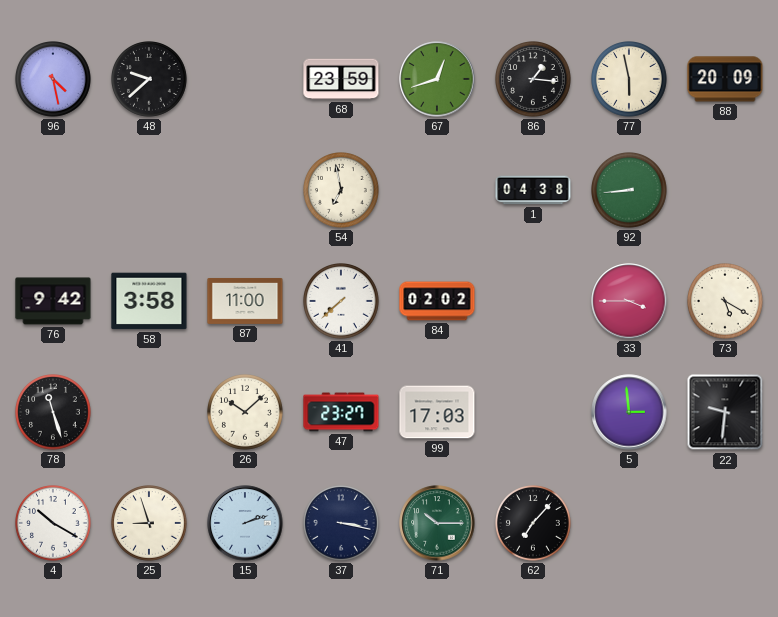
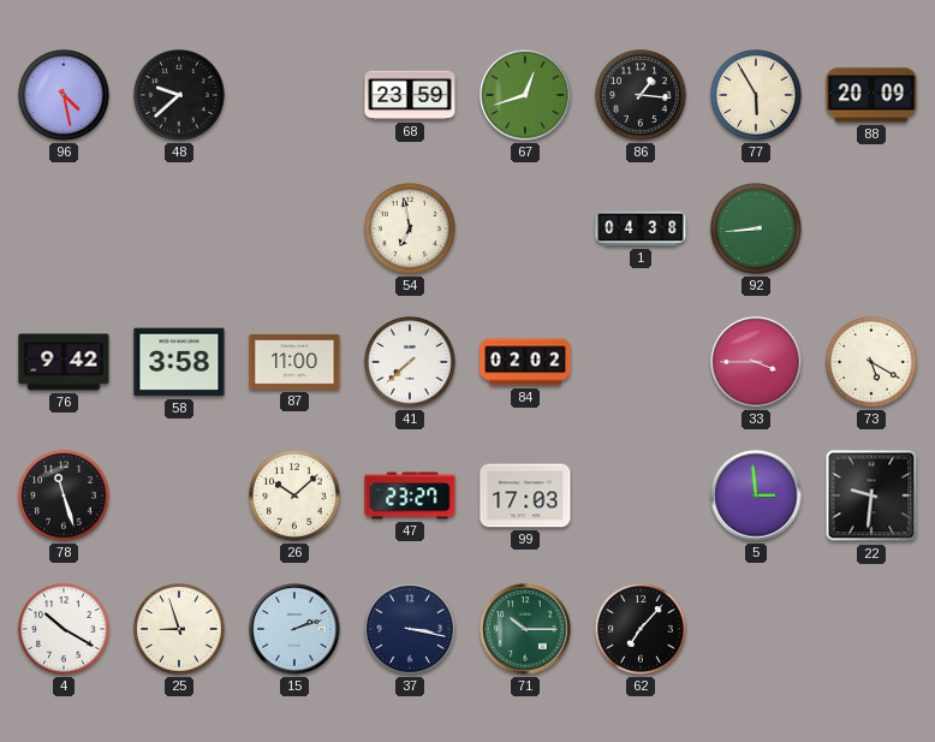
77: 5:58 -> 5:55
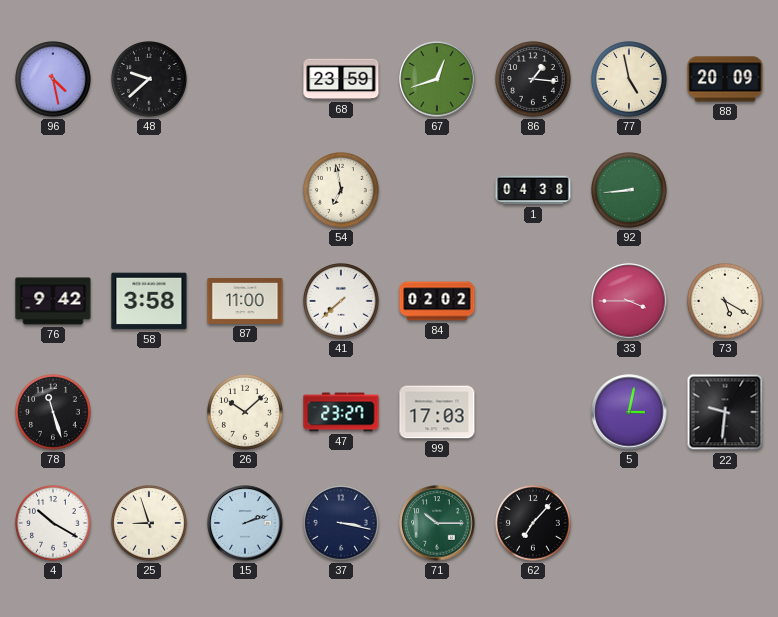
77: 5:55 -> 4:58
5: 2:59 -> 3:02
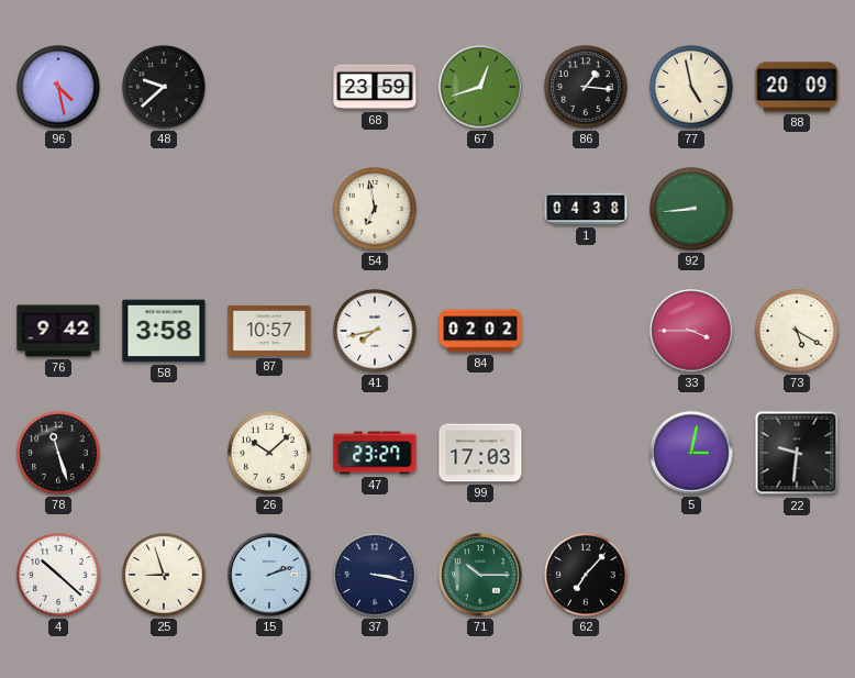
87: 11:00 -> 10:57
41: 7:38 -> 7:43
4: 10:20 -> 10:22
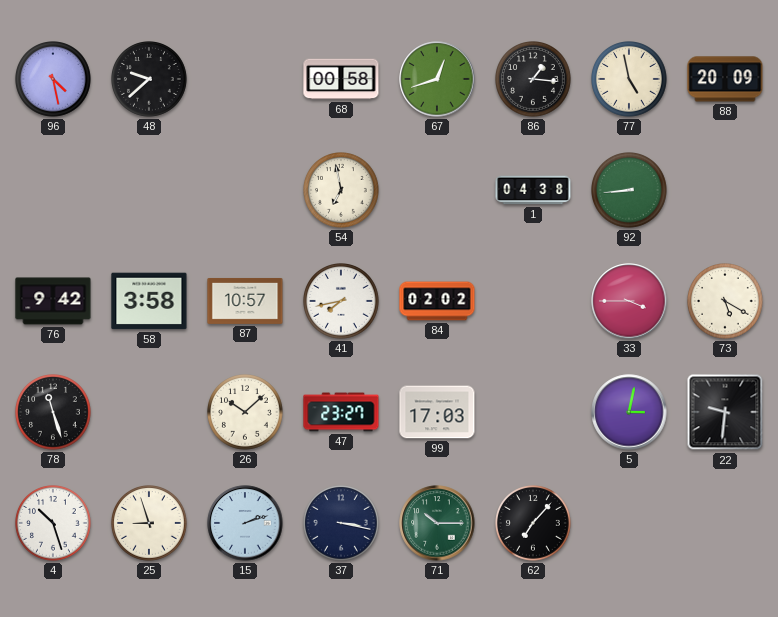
68: 23:59 -> 00:58
4: 10:22 -> 10:27
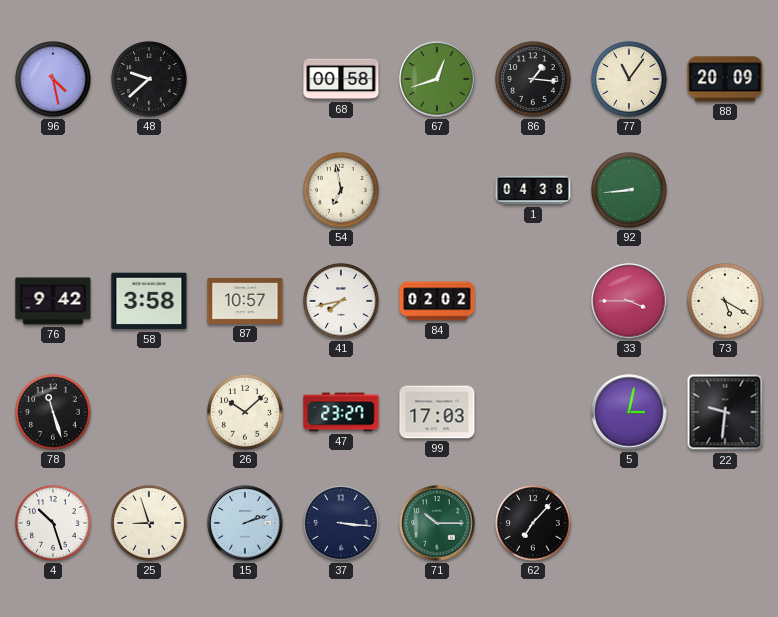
77: 4:58 -> 11:06
37: 3:17 -> 3:16
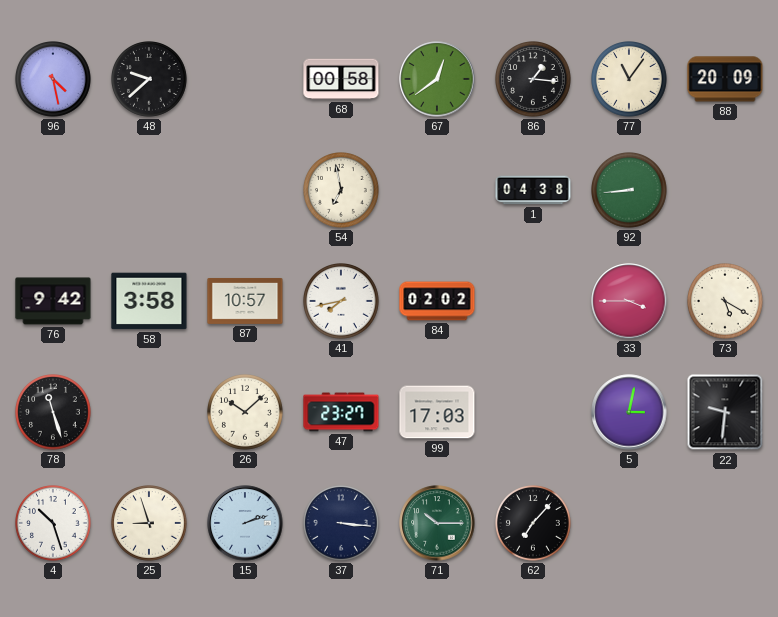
67: 12:42 -> 12:39
